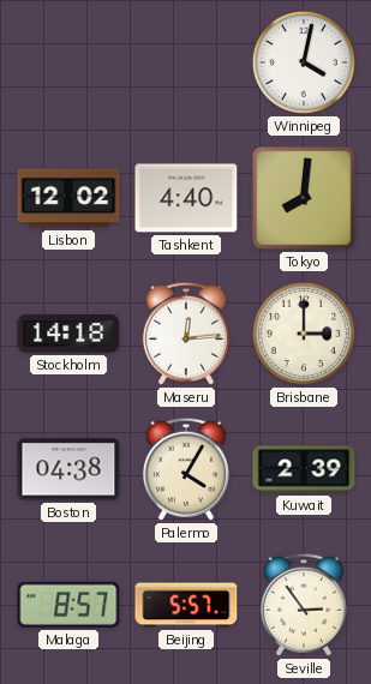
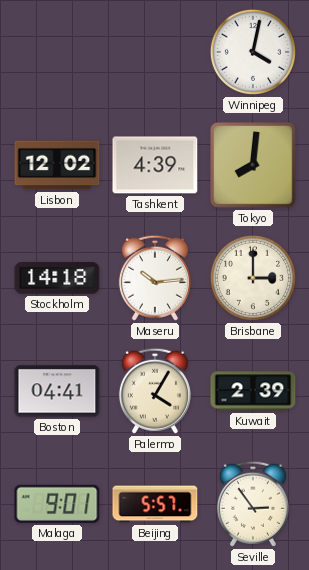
Tashkent: 4:40 -> 4:39
Maseru: 12:14 -> 10:14
Boston: 04:38 -> 04:41
Malaga: 8:57 -> 9:01
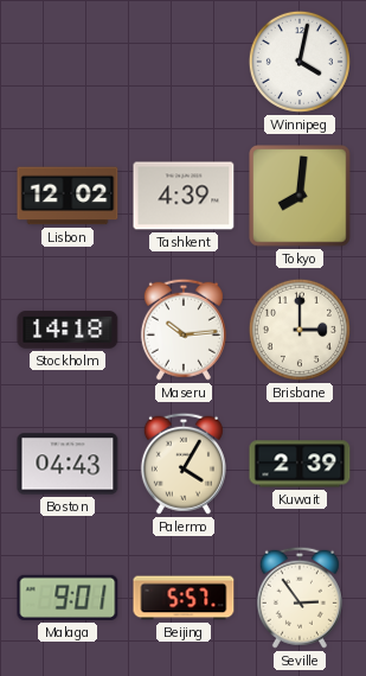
Boston: 04:41 -> 04:43
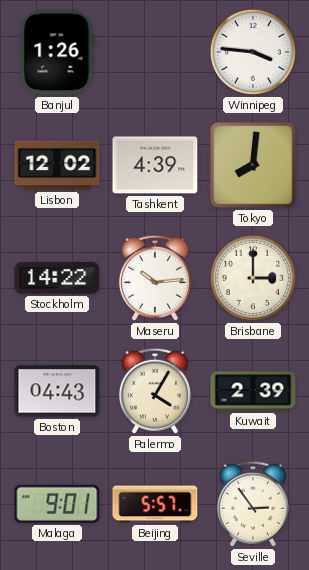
Banjul: none -> 1:26
Winnipeg: 4:02 -> 3:46
Stockholm: 14:18 -> 14:22
